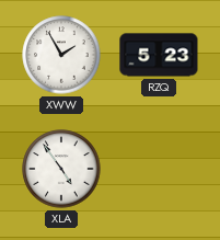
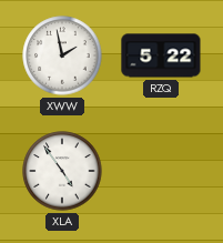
XWW: 1:55 -> 1:58
RZQ: 5:23 -> 5:22
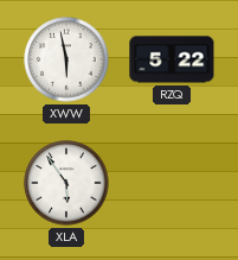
XWW: 1:58 -> 5:58
XLA: 4:54 -> 5:54
